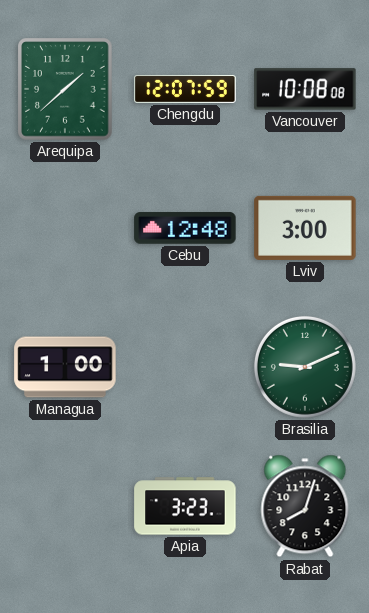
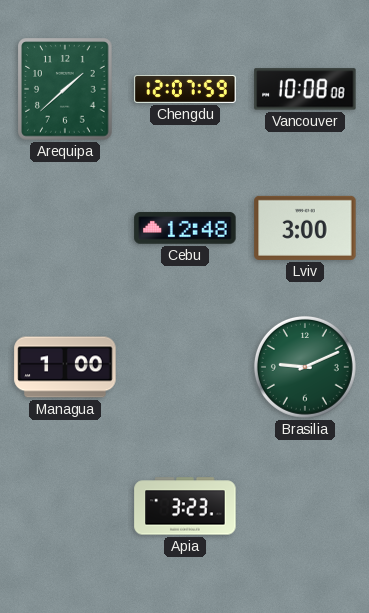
Rabat: 8:03 -> none
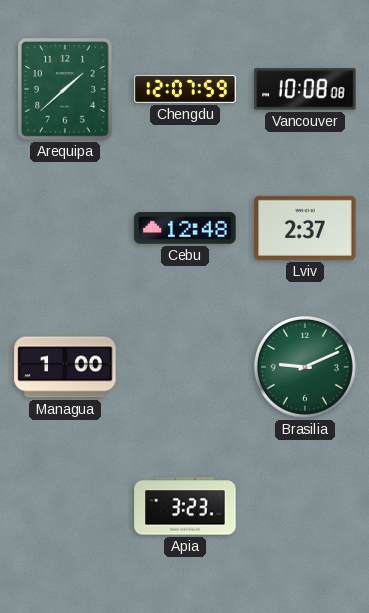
Lviv: 3:00 -> 2:37
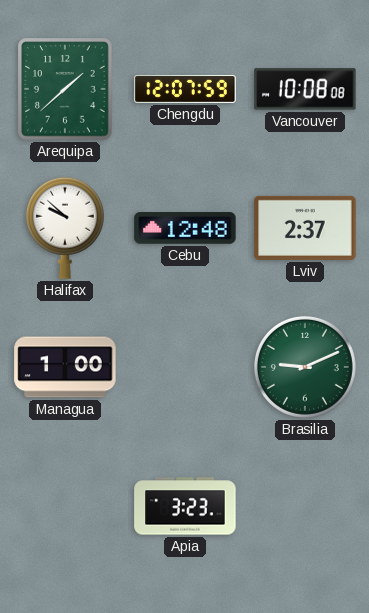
Halifax: none -> 9:52
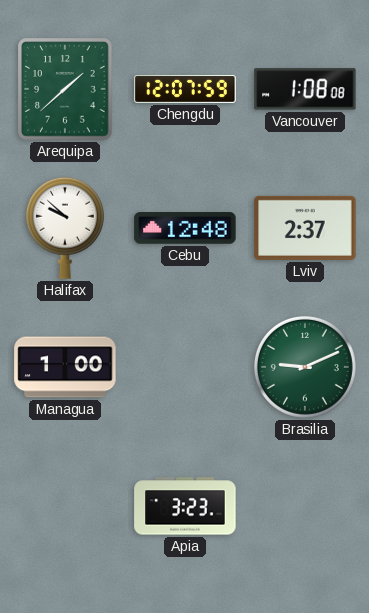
Vancouver: 10:08 -> 1:08
